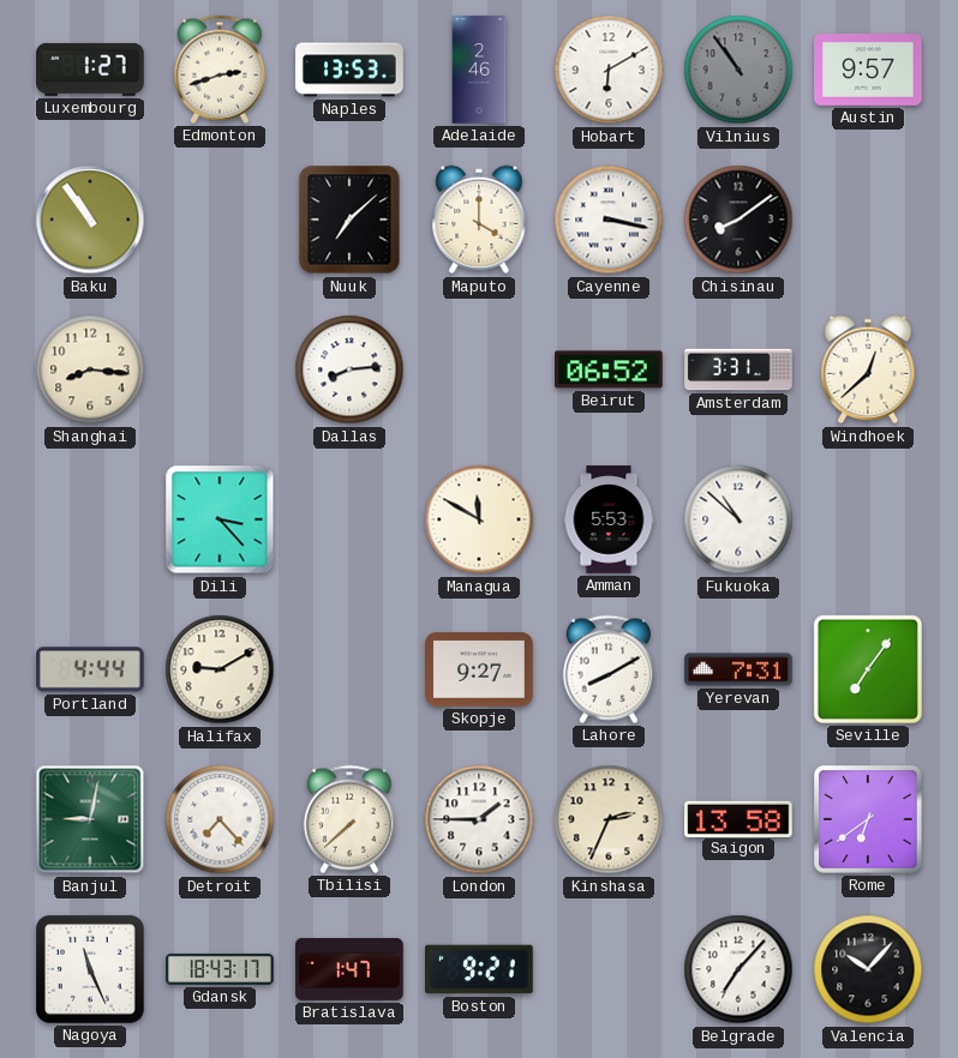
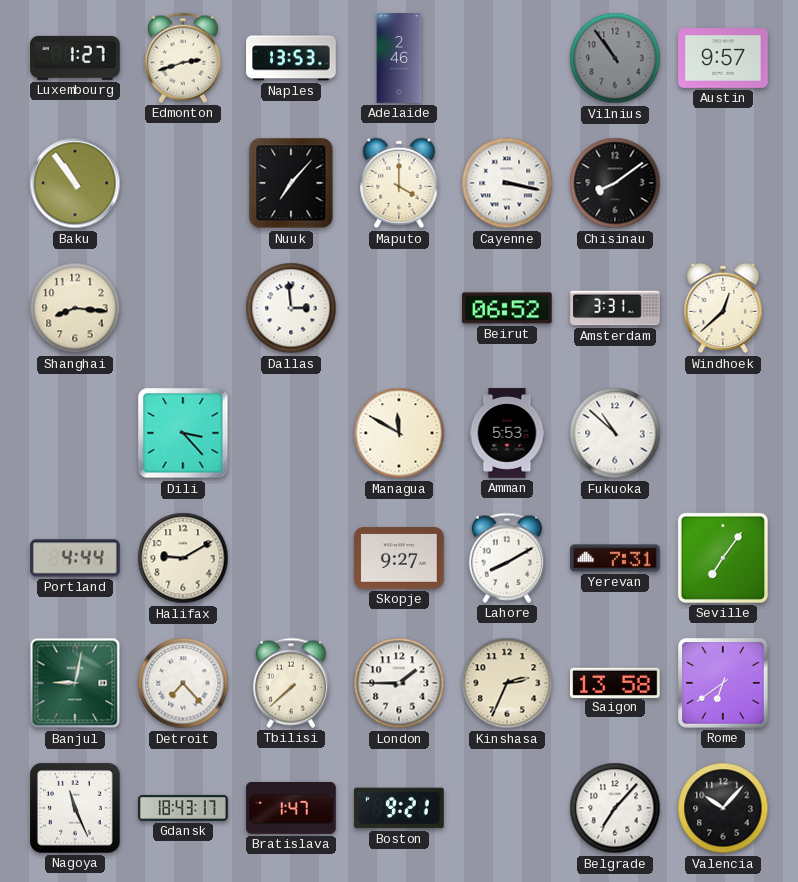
Hobart: 6:10 -> none
Nuuk: 7:08 -> 7:07
Dallas: 8:14 -> 2:59
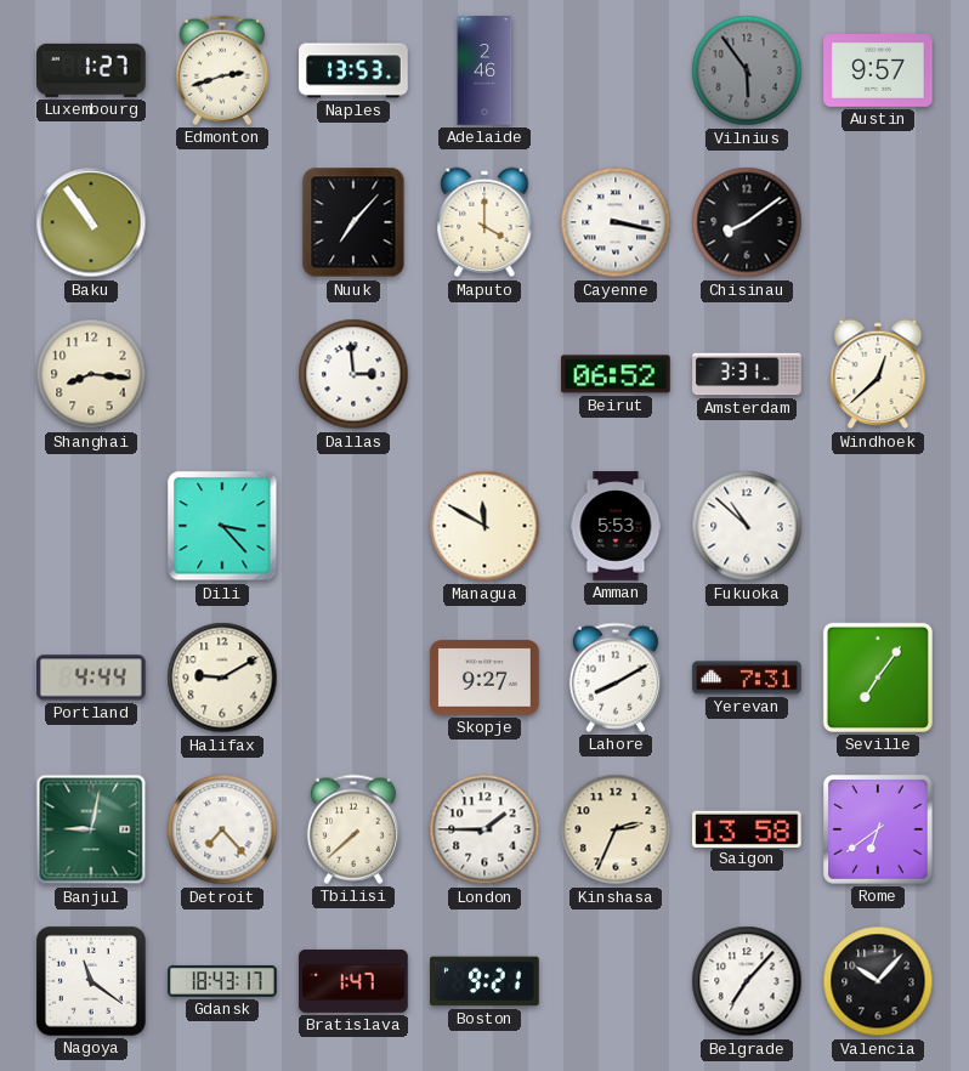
Vilnius: 10:54 -> 5:54
Nagoya: 11:26 -> 11:21
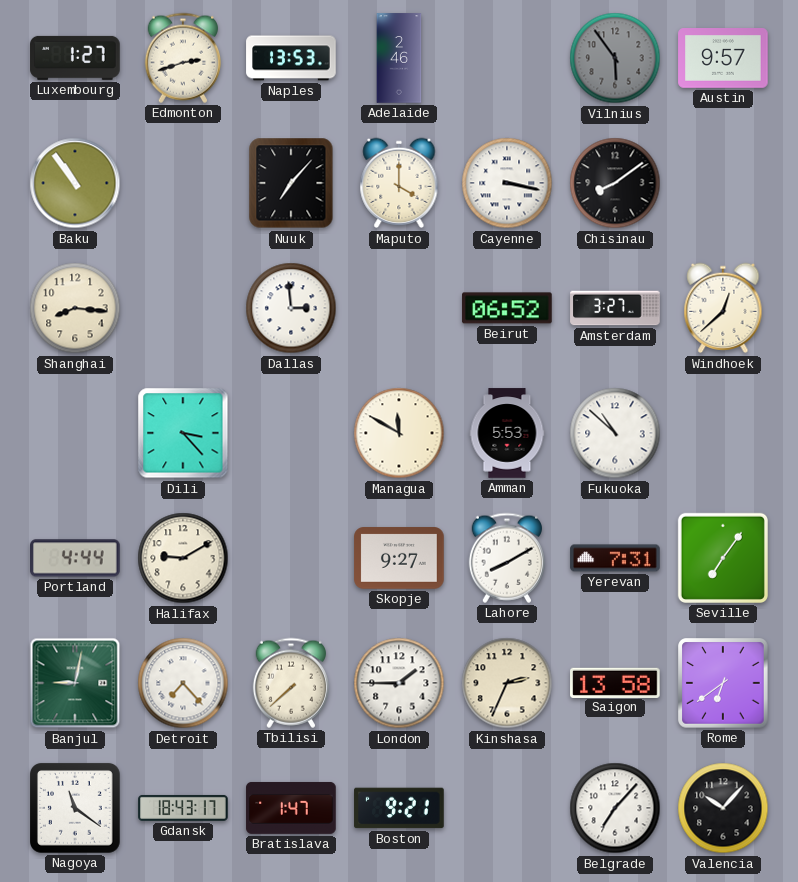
Amsterdam: 3:31 -> 3:27
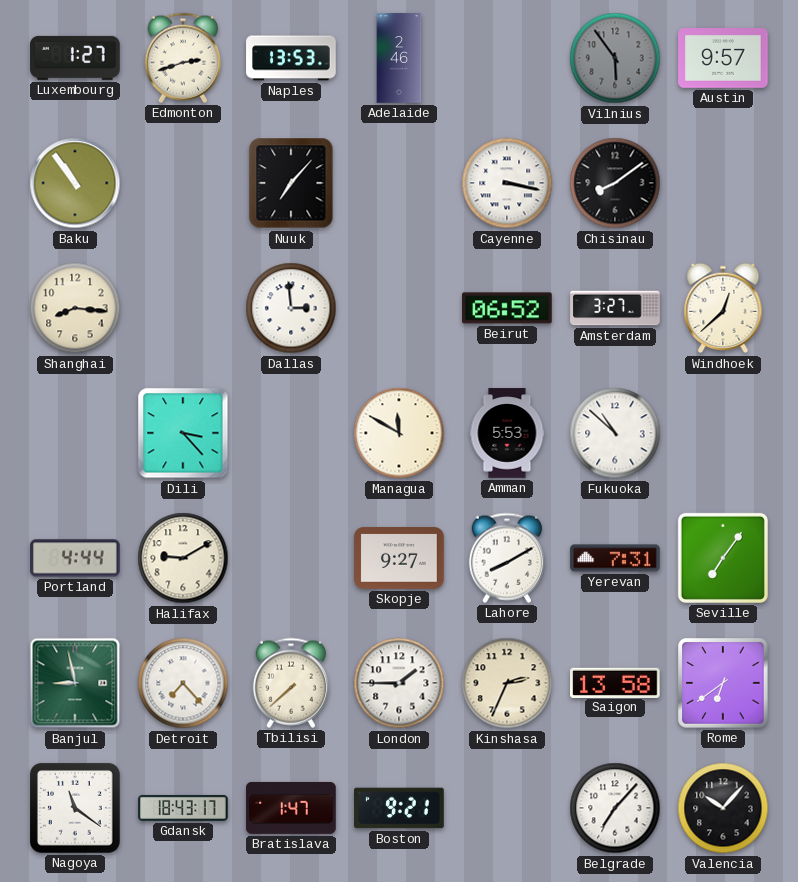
Maputo: 4:00 -> none
Banjul: 9:02 -> 8:58
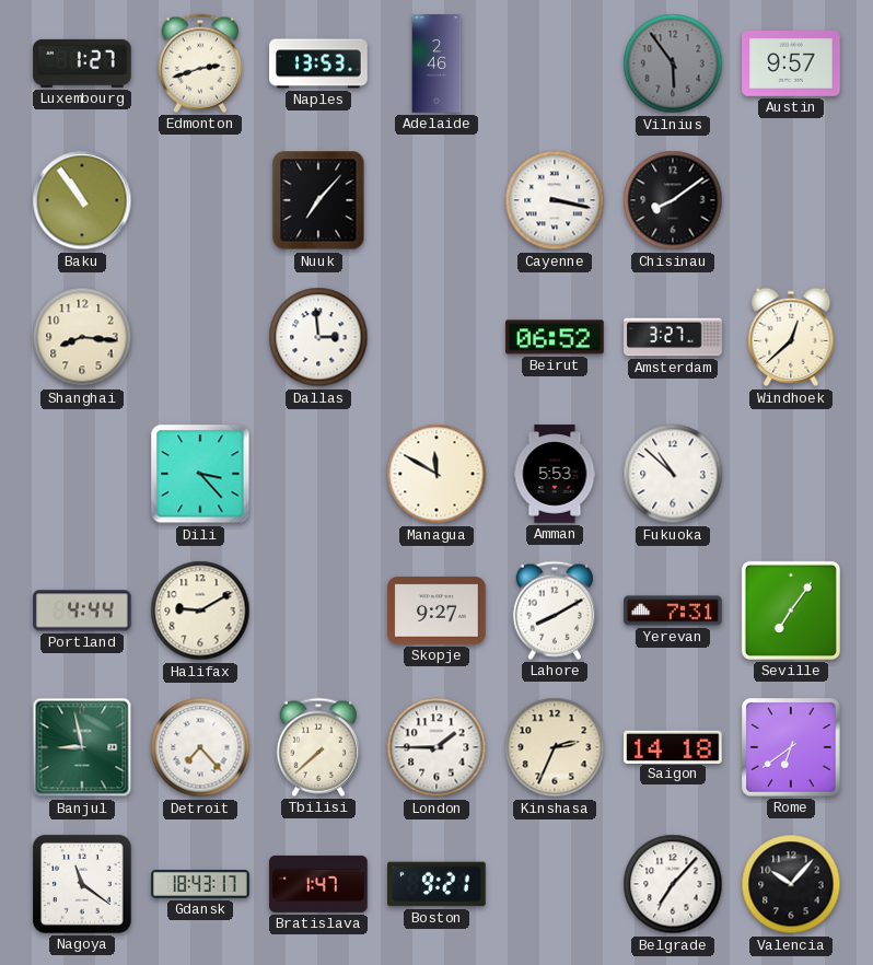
Saigon: 13:58 -> 14:18
